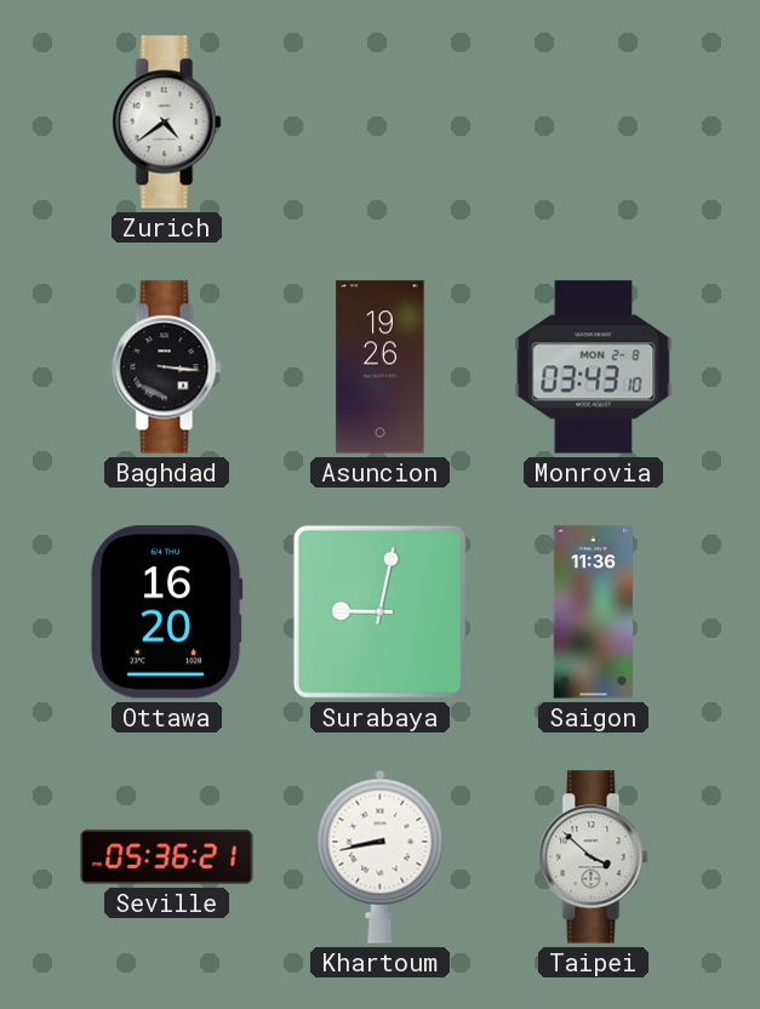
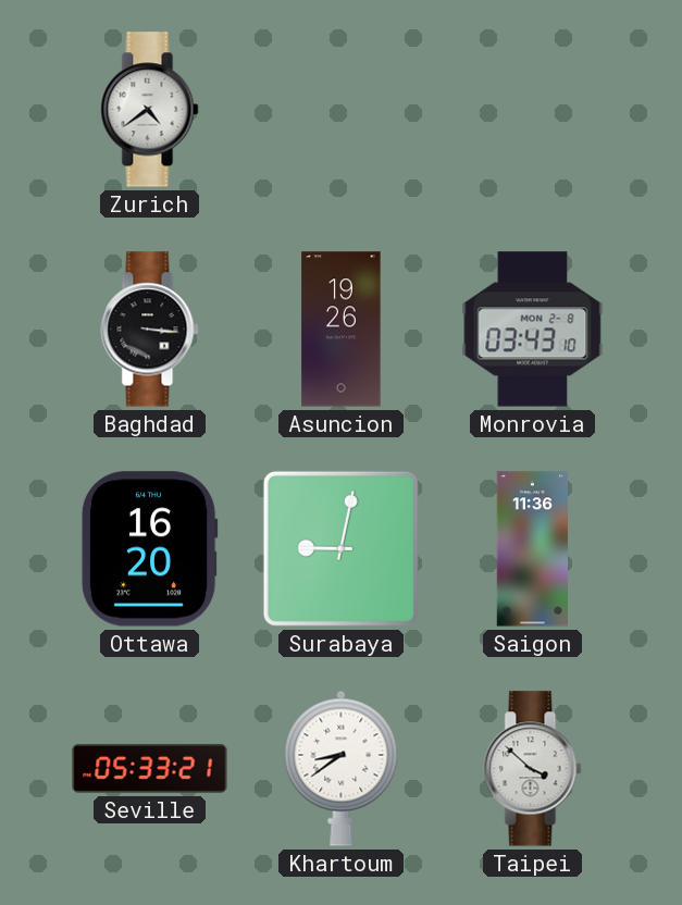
Seville: 05:36 -> 05:33
Khartoum: 8:43 -> 8:39
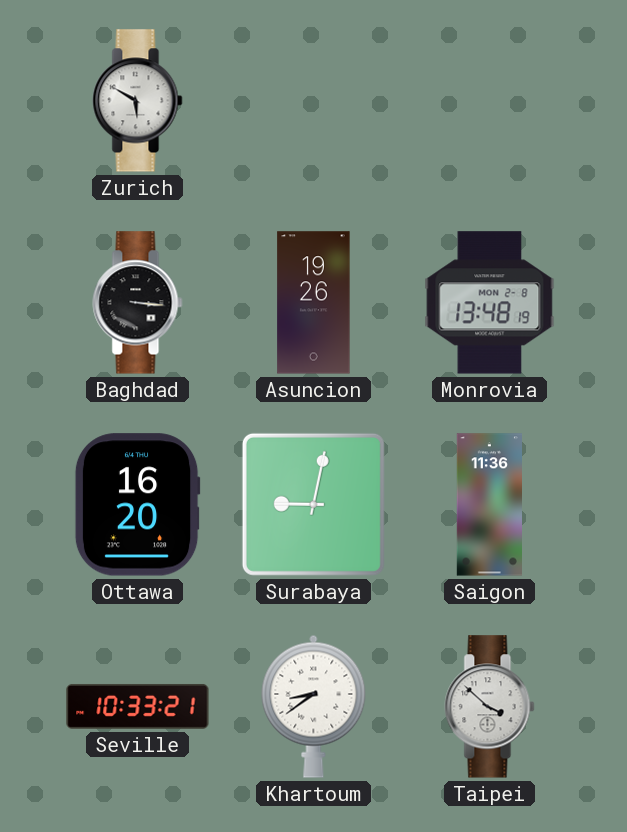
Zurich: 4:39 -> 5:50
Monrovia: 03:43 -> 13:48
Seville: 05:33 -> 10:33
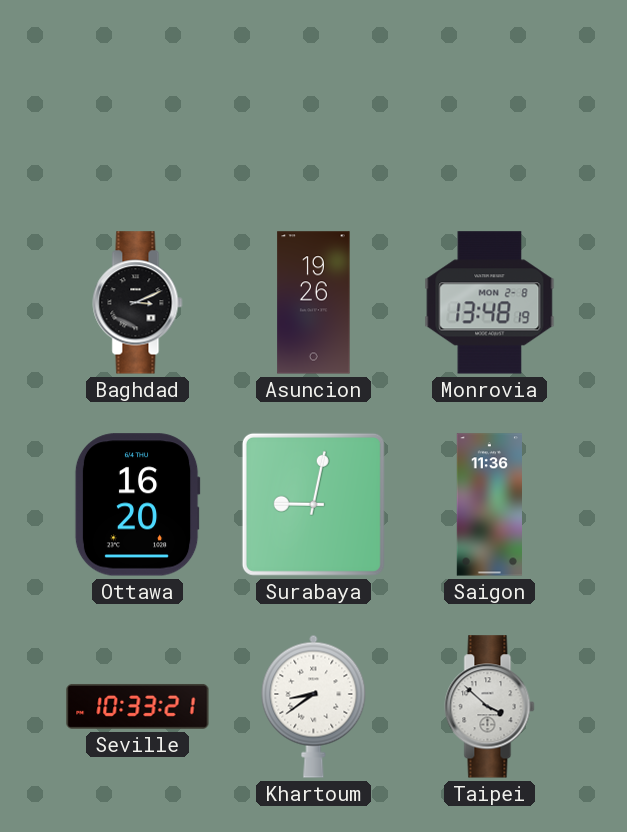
Zurich: 5:50 -> none
Baghdad: 3:16 -> 3:11
